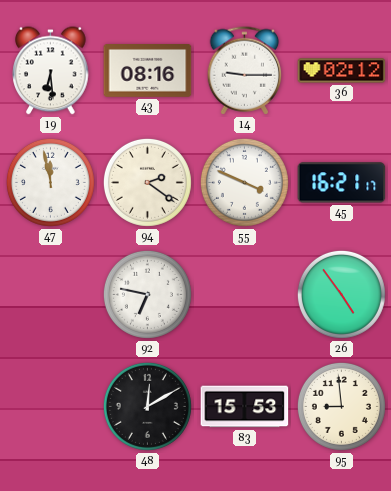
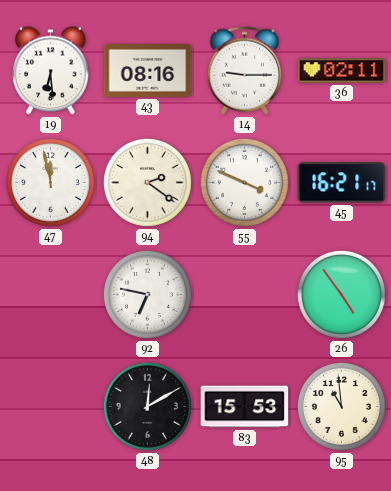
36: 02:12 -> 02:11
95: 8:59 -> 10:59
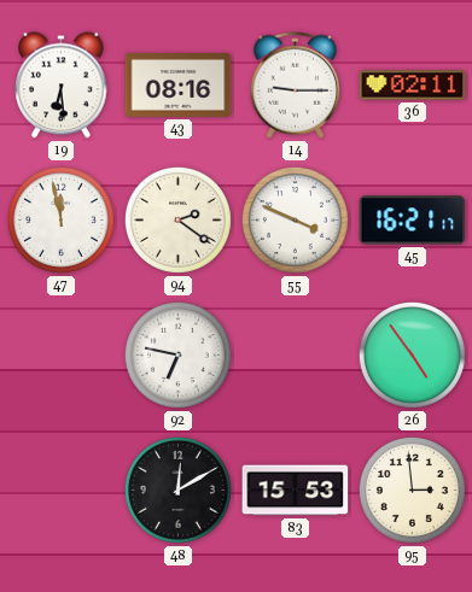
95: 10:59 -> 2:59
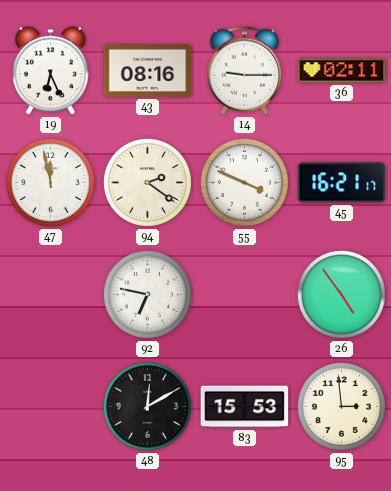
19: 6:29 -> 6:26
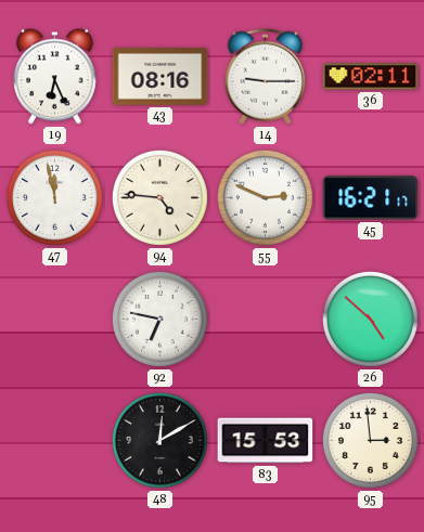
94: 2:21 -> 4:46
55: 3:49 -> 2:49
26: 4:54 -> 4:52
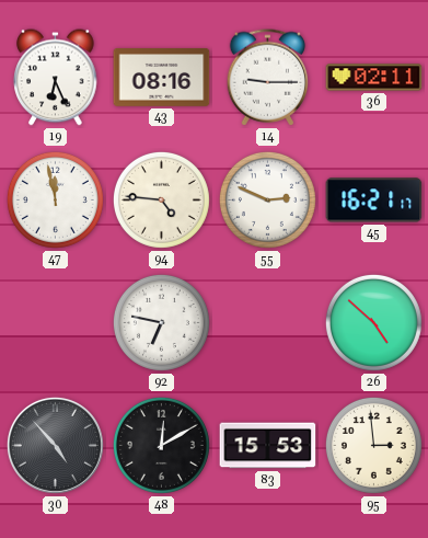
30: none -> 4:53
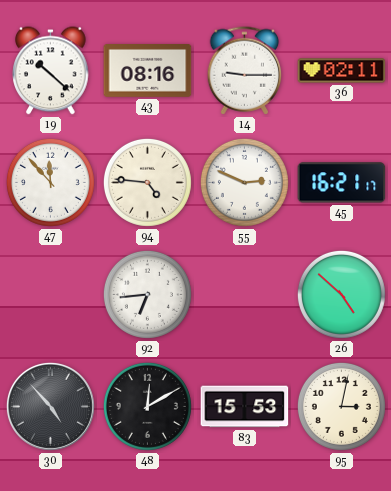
19: 6:26 -> 10:22
47: 11:58 -> 11:53
92: 6:47 -> 6:44
95: 2:59 -> 3:02
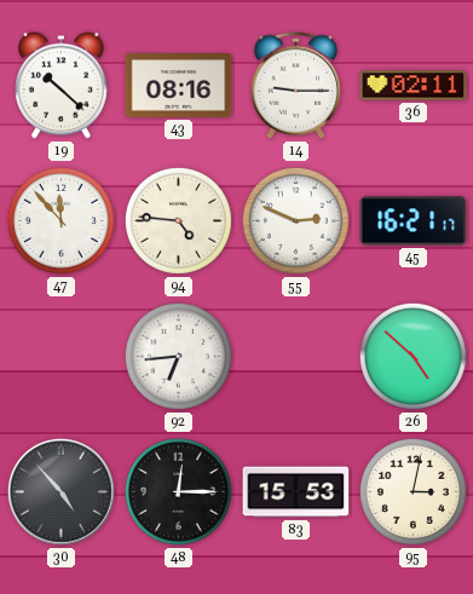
48: 12:10 -> 12:15
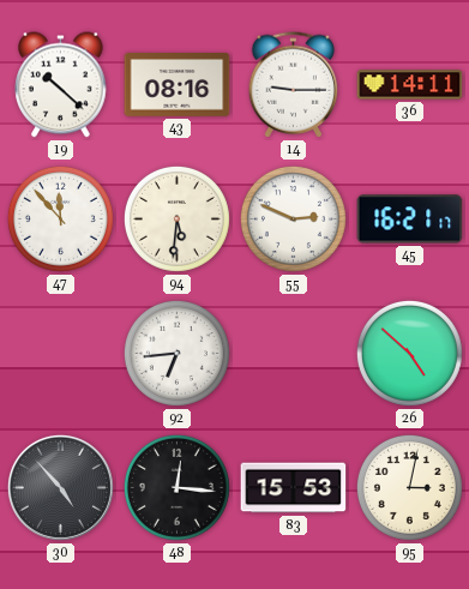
36: 02:11 -> 14:11
94: 4:46 -> 5:31
48: 12:15 -> 12:16
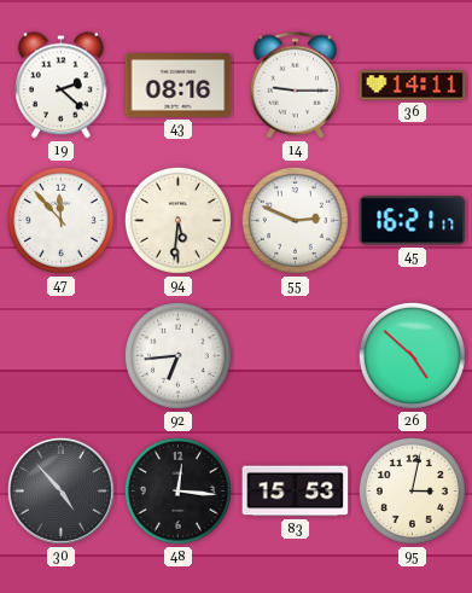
19: 10:22 -> 2:22
